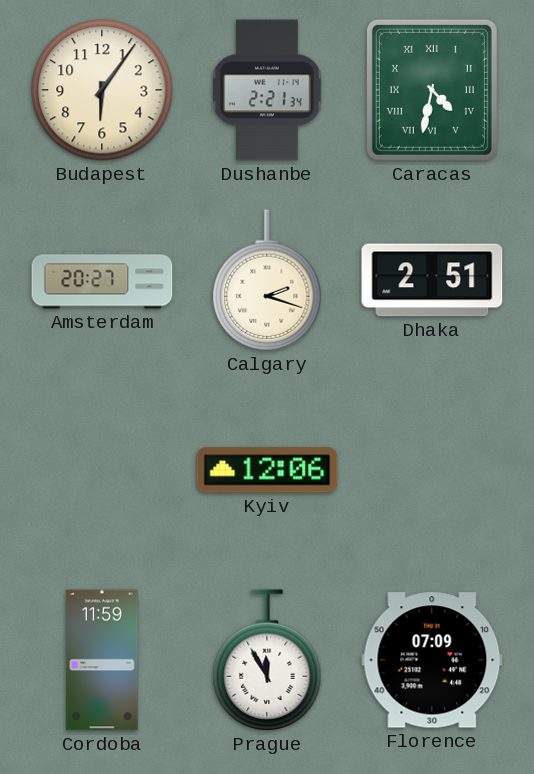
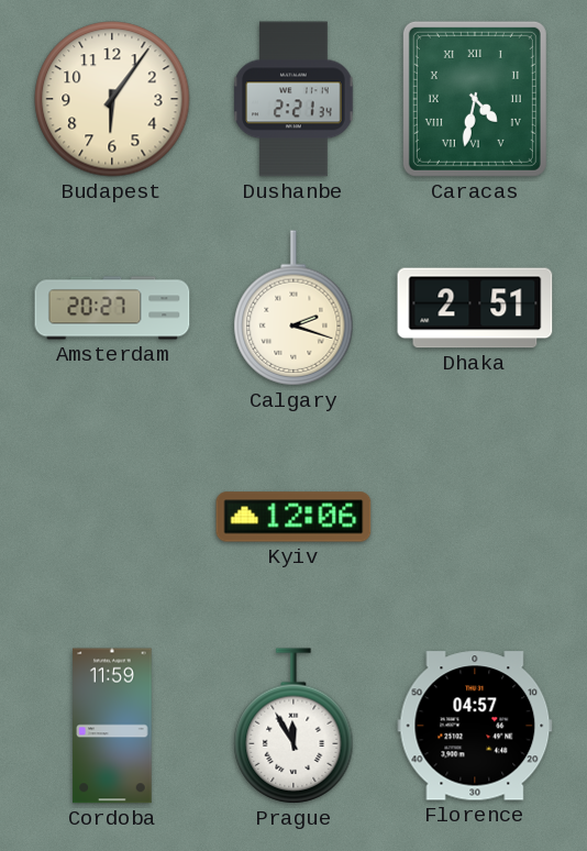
Florence: 07:09 -> 04:57
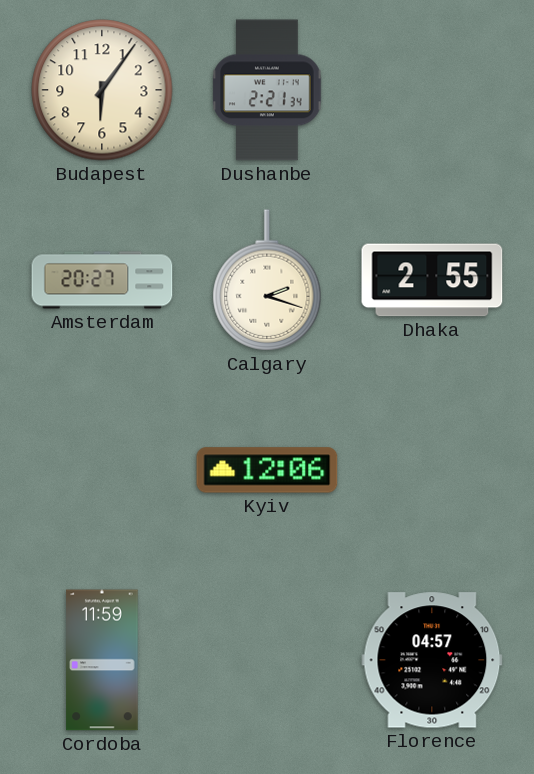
Caracas: 4:32 -> none
Dhaka: 2:51 -> 2:55
Prague: 11:55 -> none
